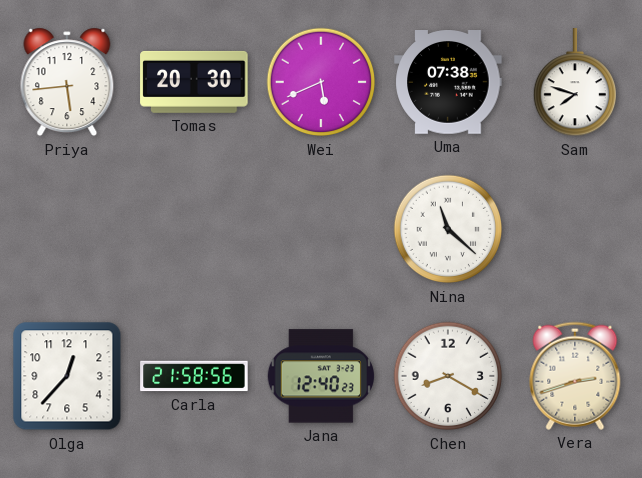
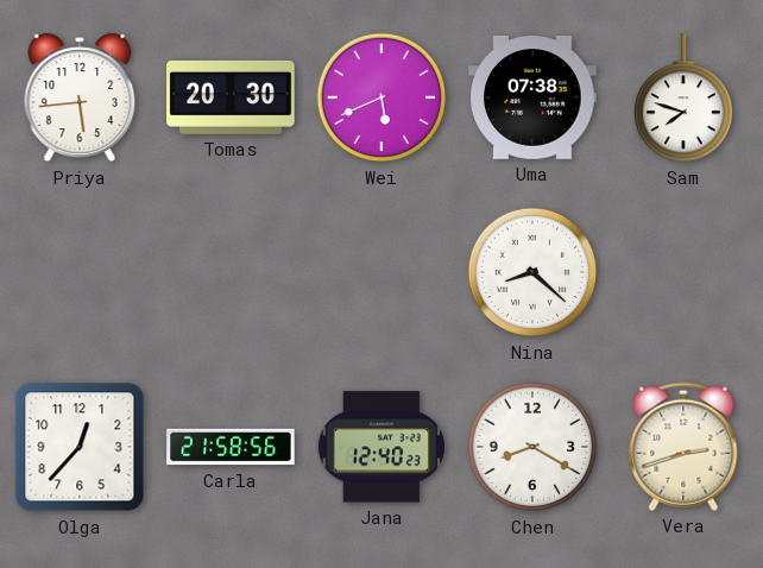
Nina: 11:22 -> 8:22
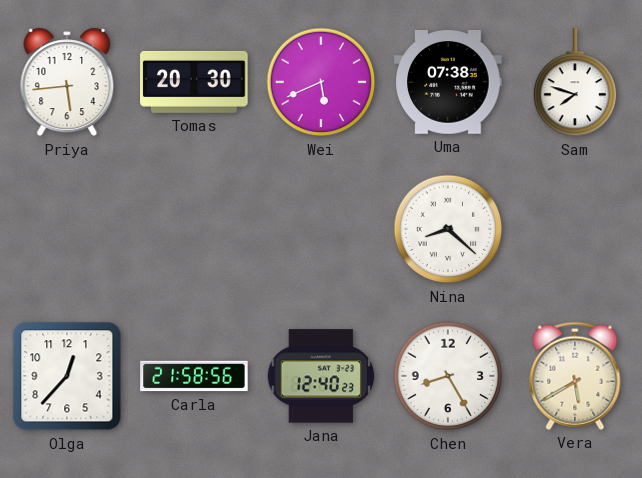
Chen: 8:20 -> 8:25
Vera: 2:42 -> 5:40
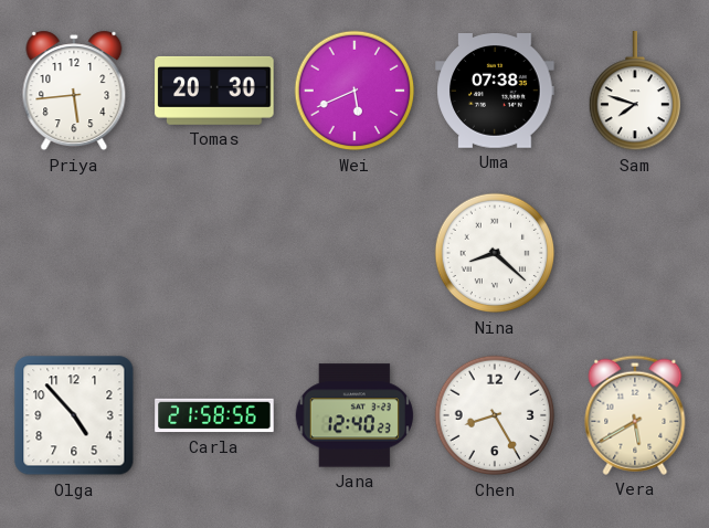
Olga: 12:37 -> 4:53
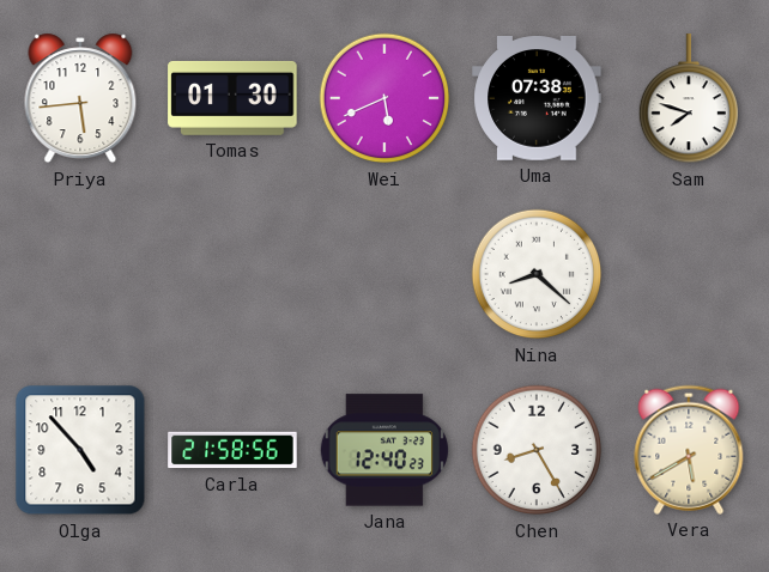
Tomas: 20:30 -> 01:30
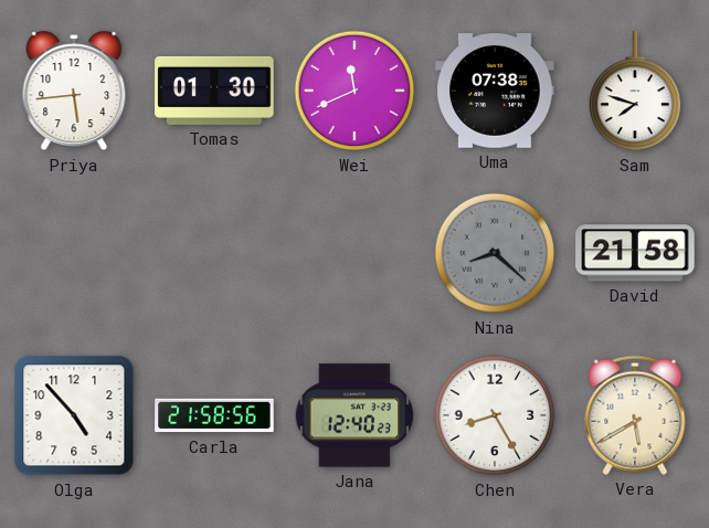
Wei: 5:41 -> 11:41
Nina dial: white -> grey
David: none -> 21:58
